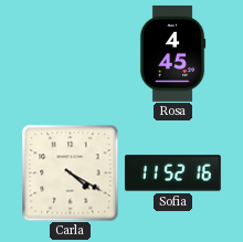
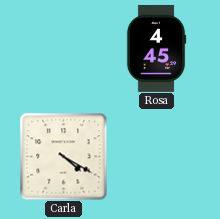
Sofia: 11:52 -> none
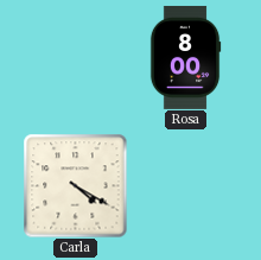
Rosa: 4:45 -> 8:00
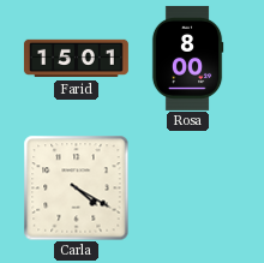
Farid: none -> 15:01
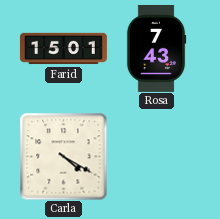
Rosa: 8:00 -> 7:43
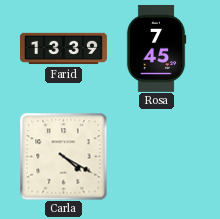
Farid: 15:01 -> 13:39
Rosa: 7:43 -> 7:45
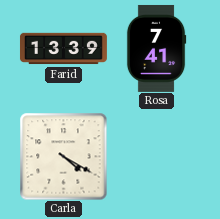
Rosa: 7:45 -> 7:41
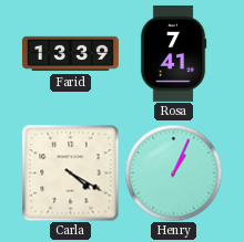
Henry: none -> 1:04
